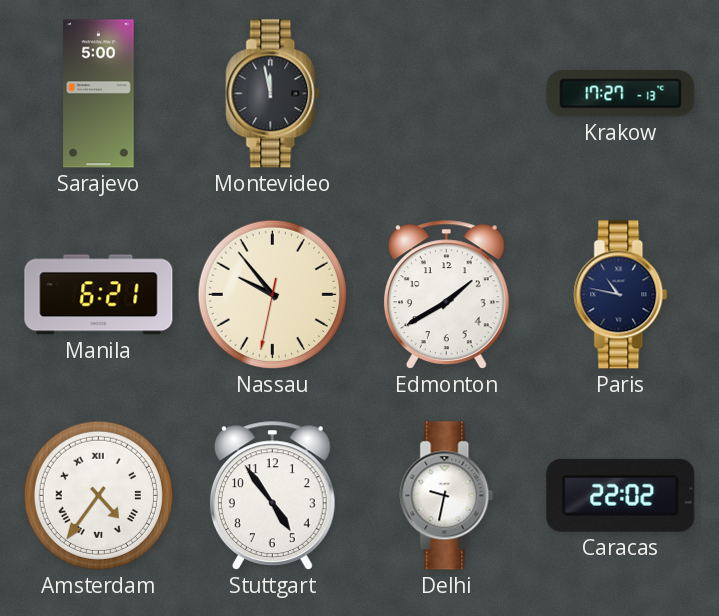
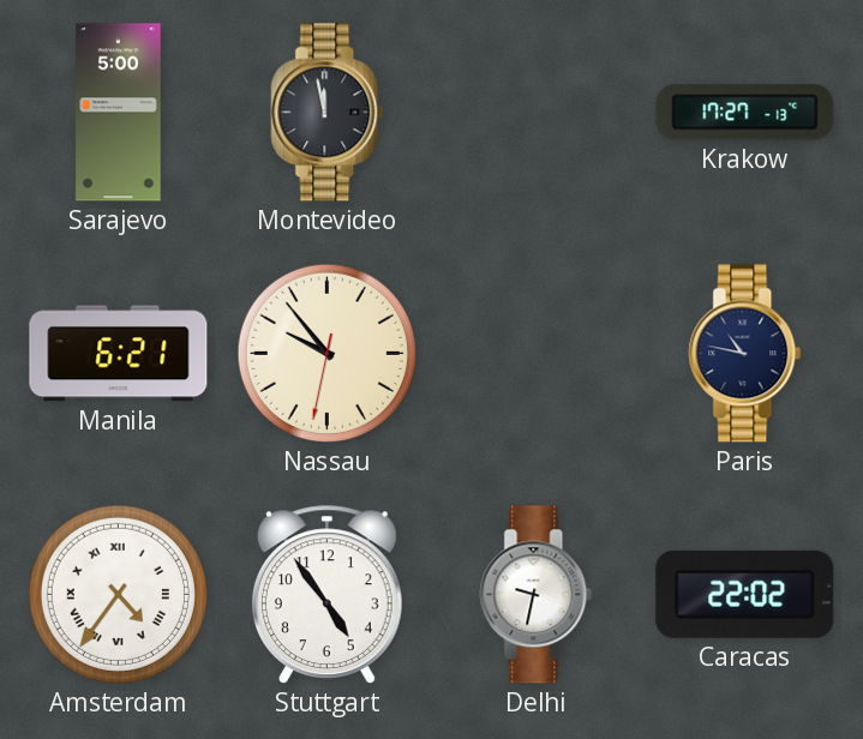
Edmonton: 1:40 -> none
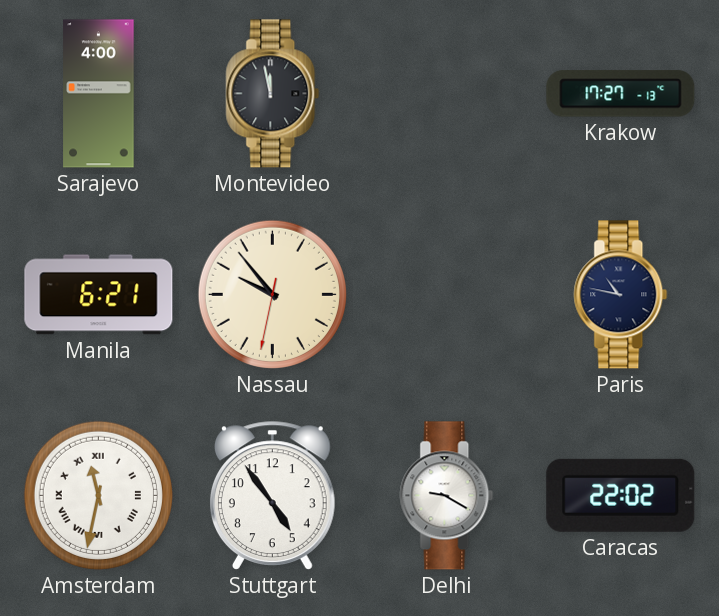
Sarajevo: 5:00 -> 4:00
Amsterdam: 4:36 -> 11:32
Delhi: 9:32 -> 9:20
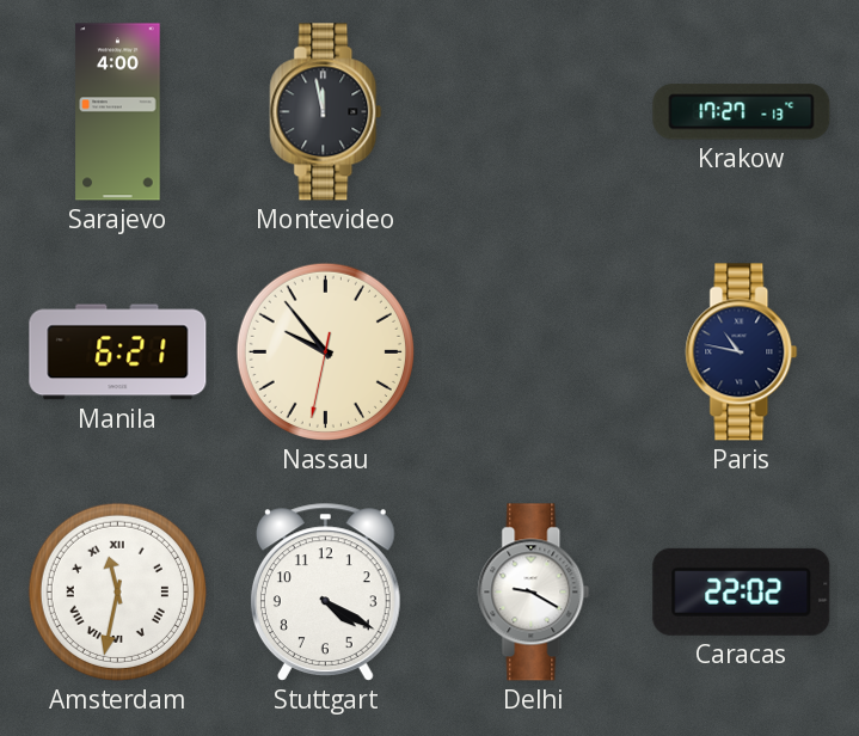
Stuttgart: 4:54 -> 4:20
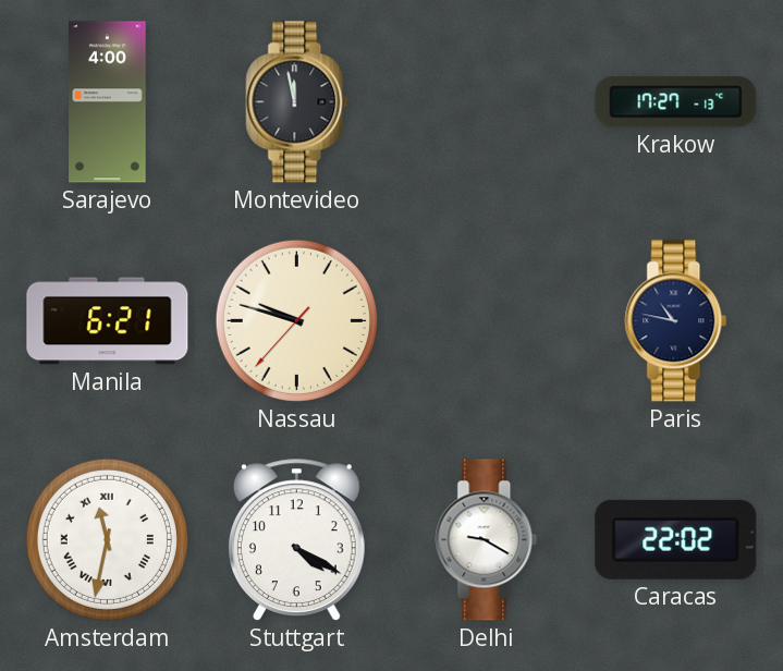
Nassau: 9:53 -> 9:47
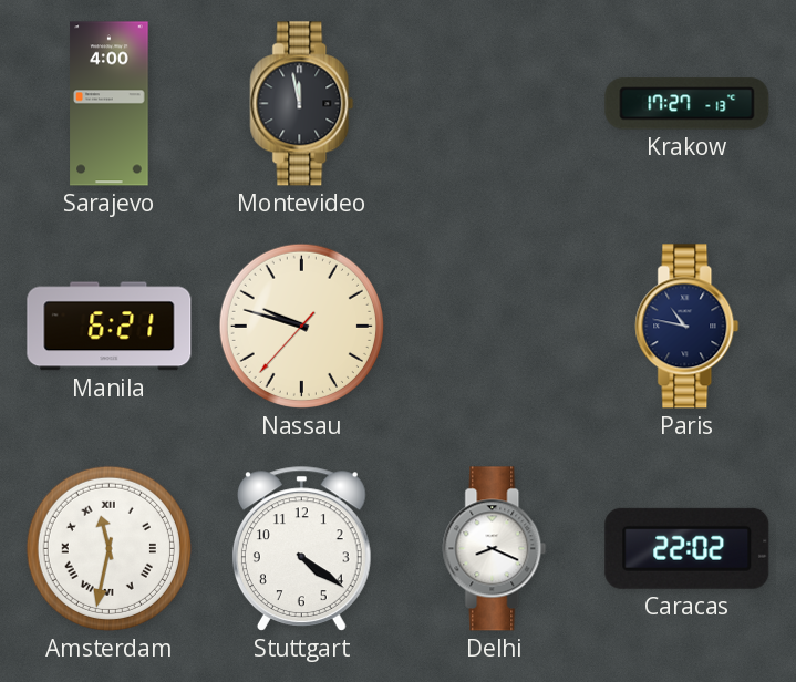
Stuttgart: 4:20 -> 4:21
Delhi: 9:20 -> 8:19
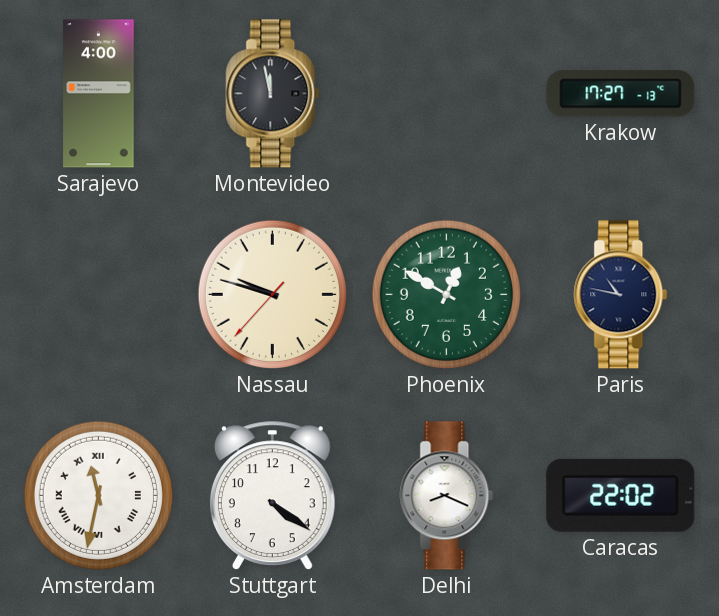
Manila: 6:21 -> none
Phoenix: none -> 12:50
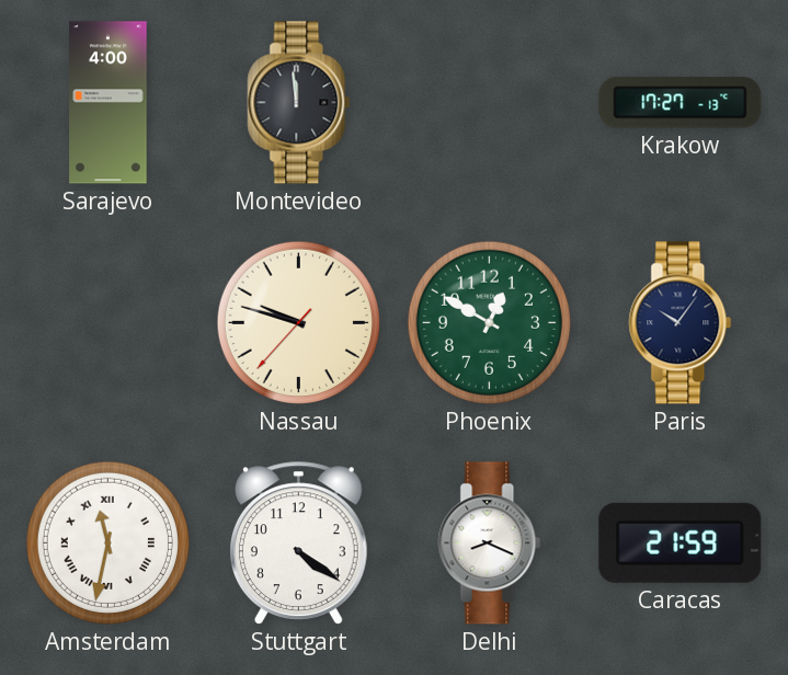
Montevideo: 11:58 -> 11:59
Paris: 10:47 -> 10:06
Caracas: 22:02 -> 21:59
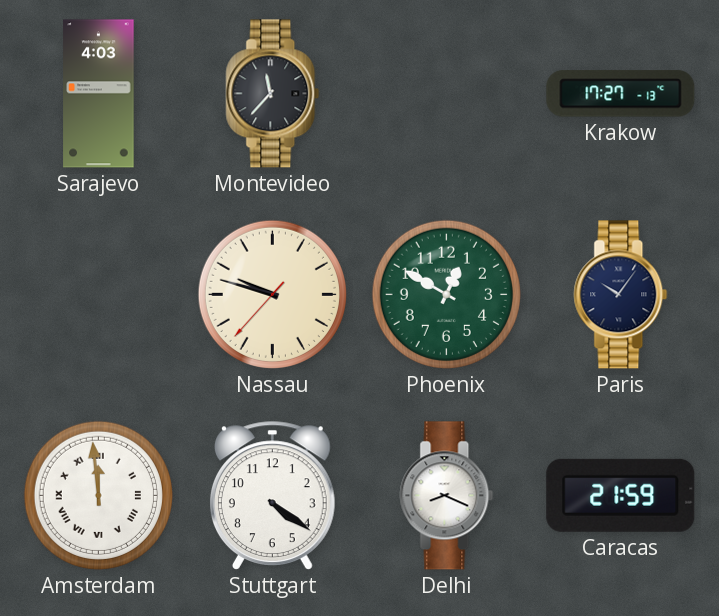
Sarajevo: 4:00 -> 4:03
Montevideo: 11:59 -> 11:37
Amsterdam: 11:32 -> 11:59
